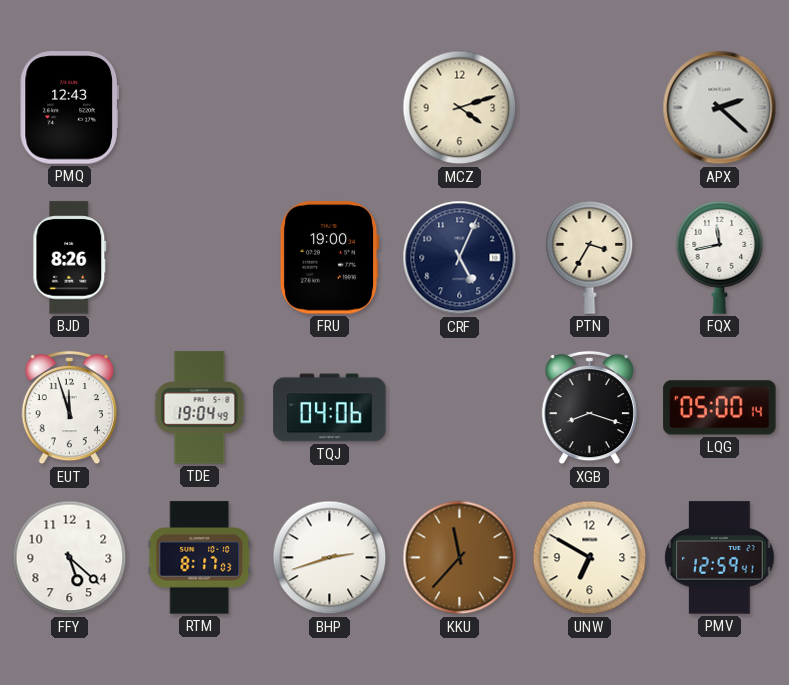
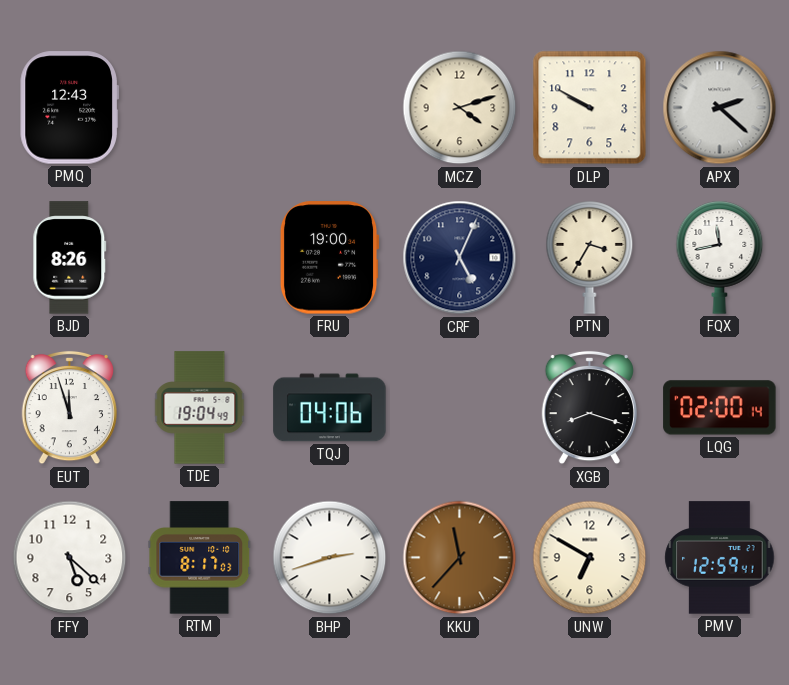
DLP: none -> 9:50
LQG: 05:00 -> 02:00
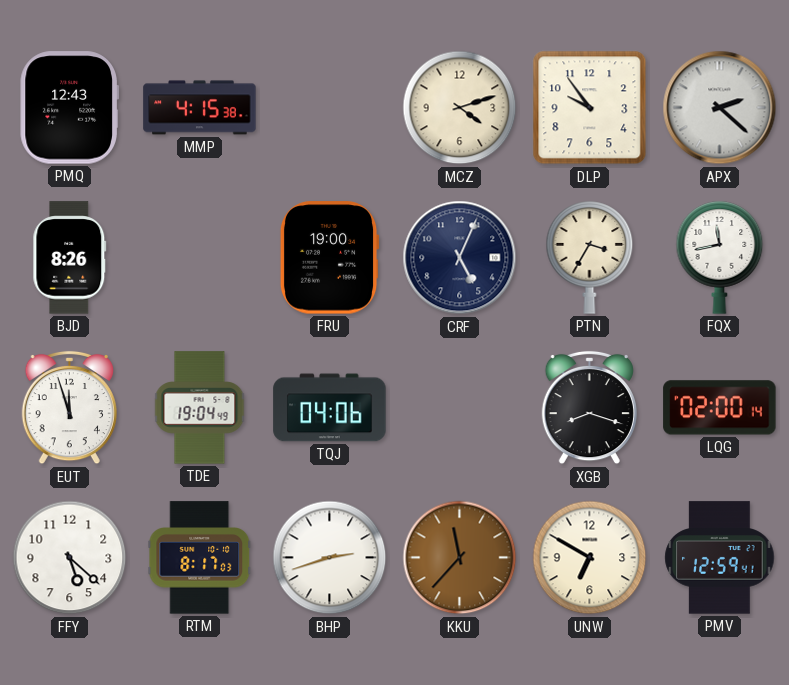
MMP: none -> 4:15
DLP: 9:50 -> 9:54
